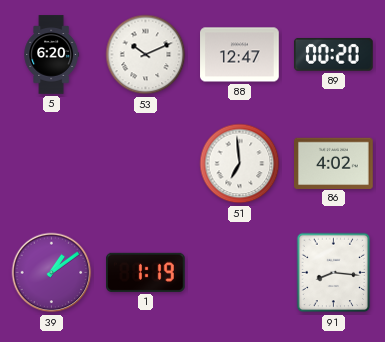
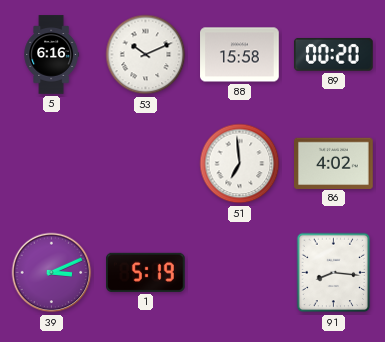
5: 6:20 -> 6:16
88: 12:47 -> 15:58
39: 1:09 -> 3:11
1: 1:19 -> 5:19
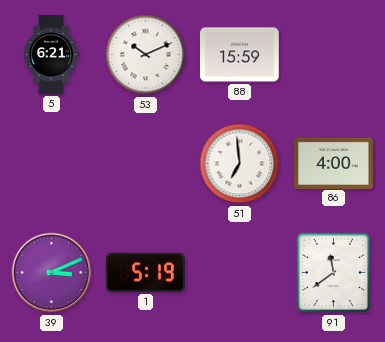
5: 6:16 -> 6:21
88: 15:58 -> 15:59
89: 00:20 -> none
86: 4:02 -> 4:00
91: 8:16 -> 11:39
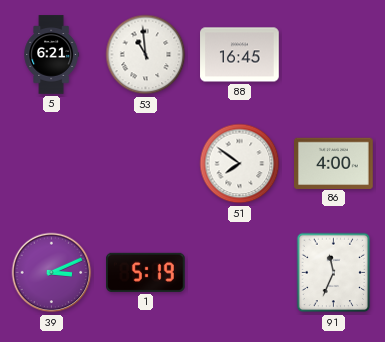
53: 10:11 -> 10:59
88: 15:59 -> 16:45
51: 6:59 -> 7:51
91: 11:39 -> 11:34
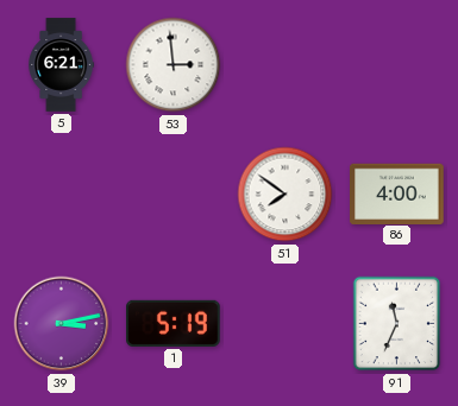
53: 10:59 -> 2:59
88: 16:45 -> none
39: 3:11 -> 3:13
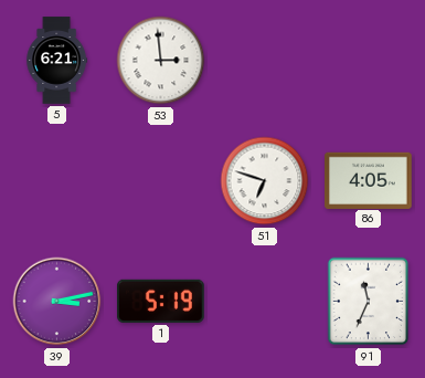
51: 7:51 -> 6:48
86: 4:00 -> 4:05
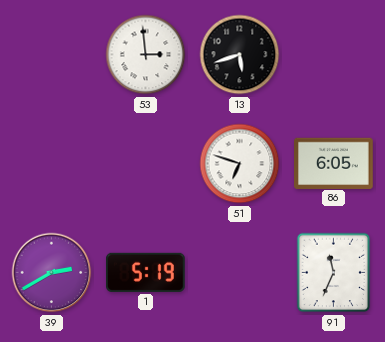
5: 6:21 -> none
13: none -> 5:42
86: 4:05 -> 6:05
39: 3:13 -> 2:40
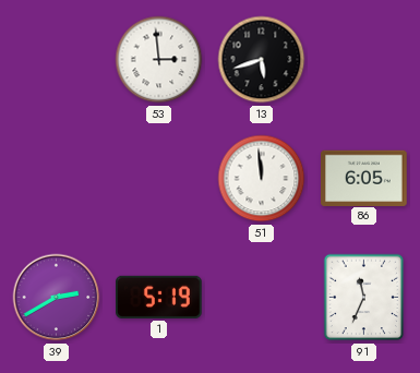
51: 6:48 -> 11:59
